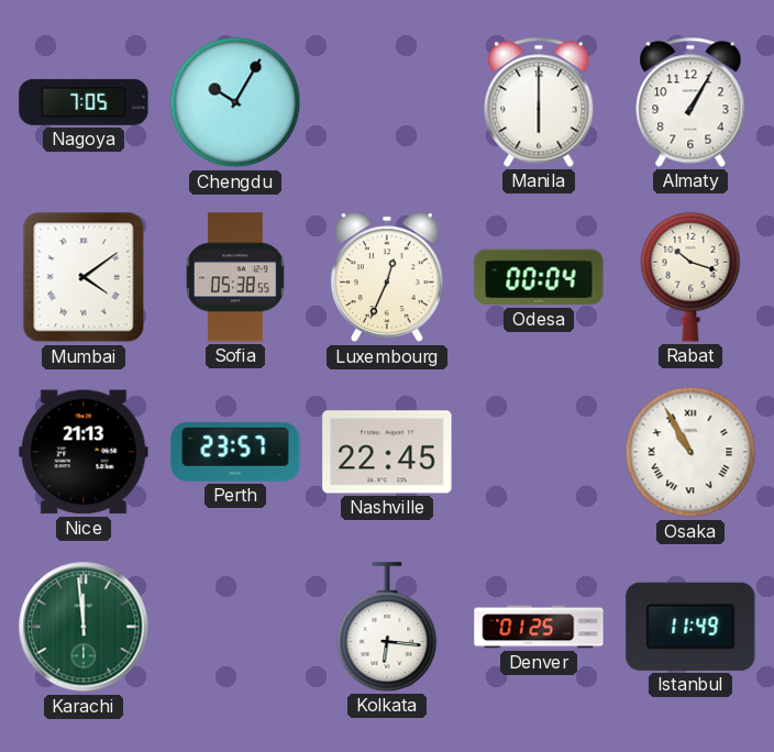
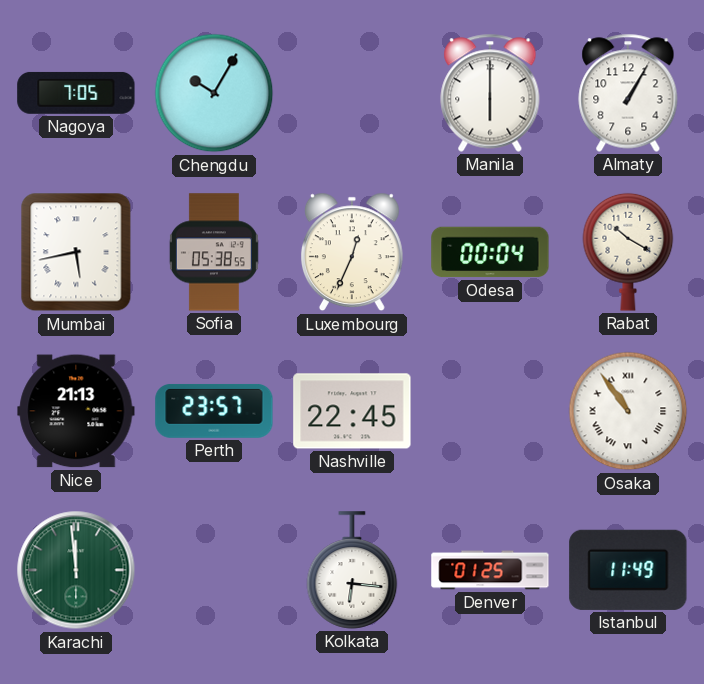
Mumbai: 4:09 -> 5:43
Rabat: 10:18 -> 10:20
Osaka: 10:55 -> 10:54
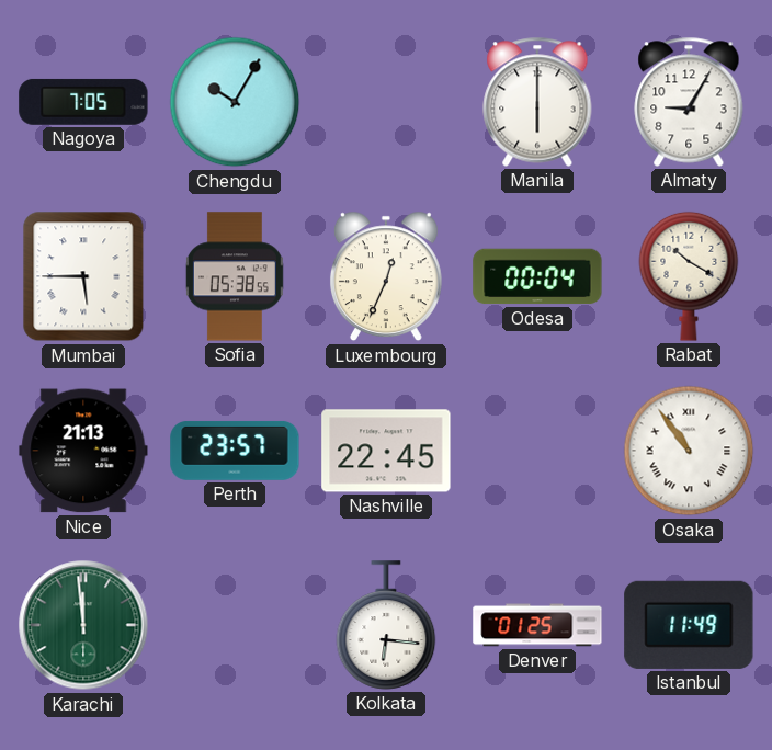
Almaty: 1:05 -> 9:05
Mumbai: 5:43 -> 5:45
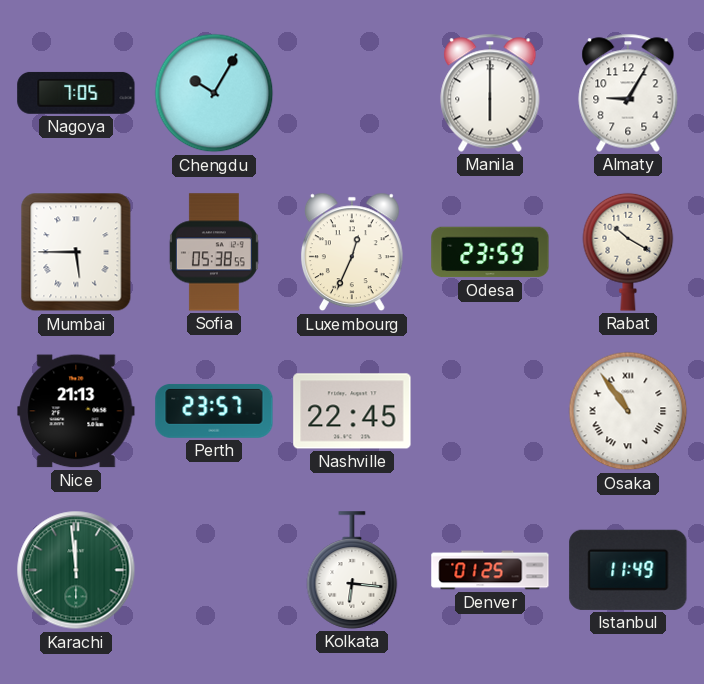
Odesa: 00:04 -> 23:59
